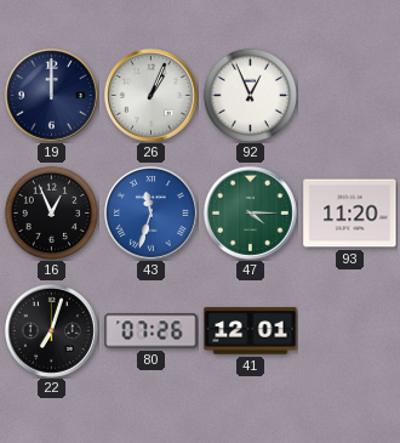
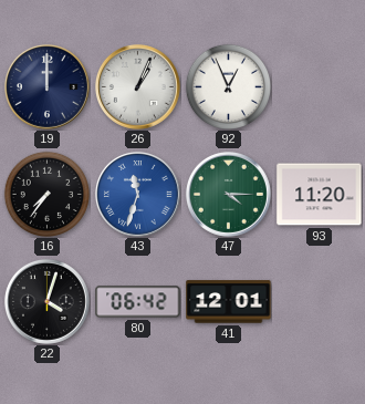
16: 12:56 -> 7:36
22: 7:03 -> 4:03
80: 07:26 -> 06:42
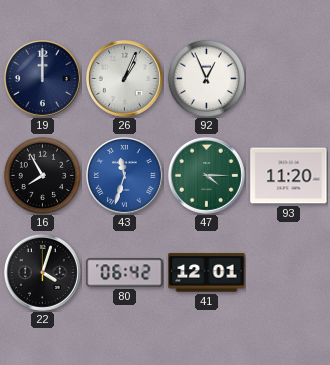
16: 7:36 -> 7:55
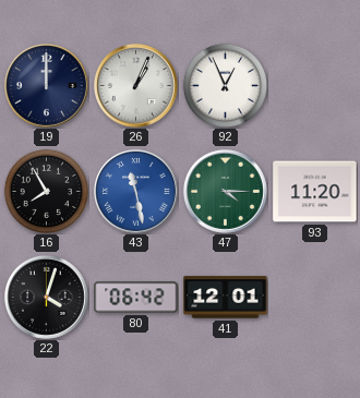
43: 11:33 -> 11:28
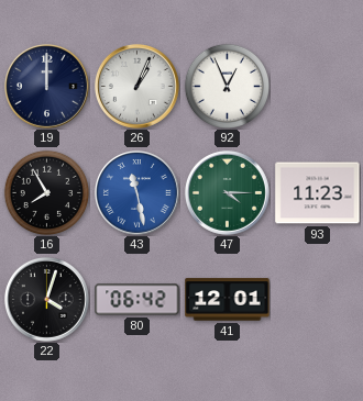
93: 11:20 -> 11:23
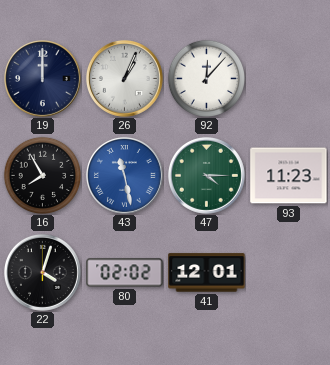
92: 12:56 -> 12:07
80: 06:42 -> 02:02
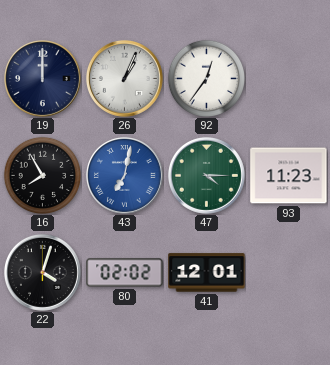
92: 12:07 -> 12:36
43: 11:28 -> 7:02
